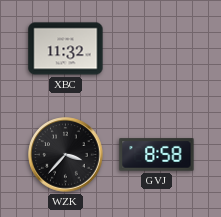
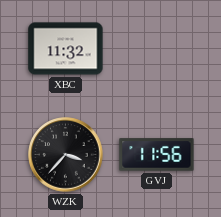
GVJ: 8:58 -> 11:56
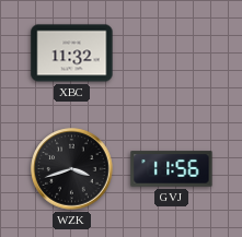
WZK: 3:37 -> 3:42
